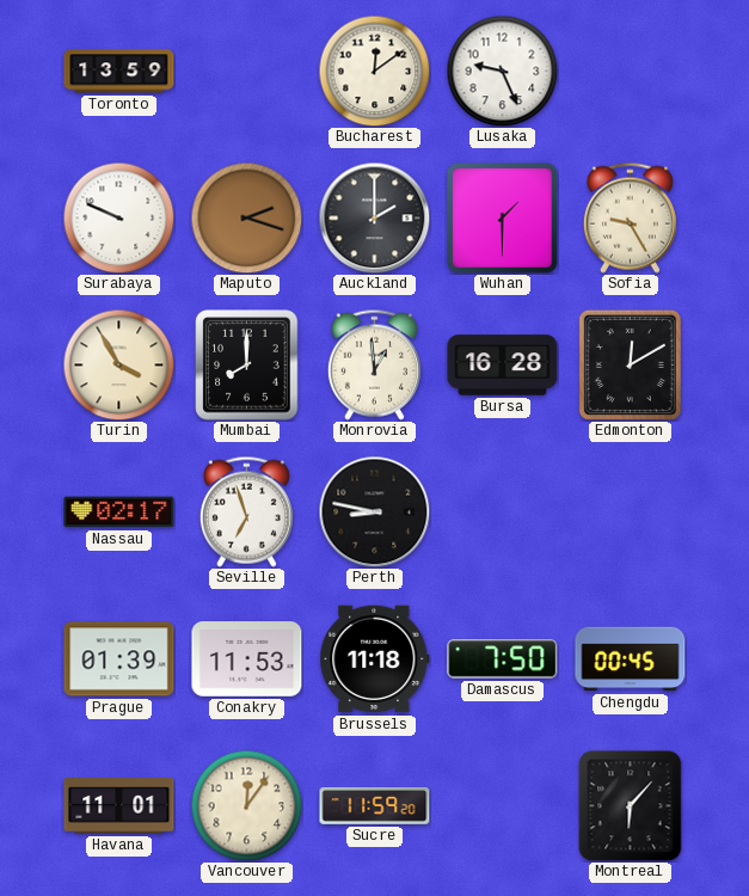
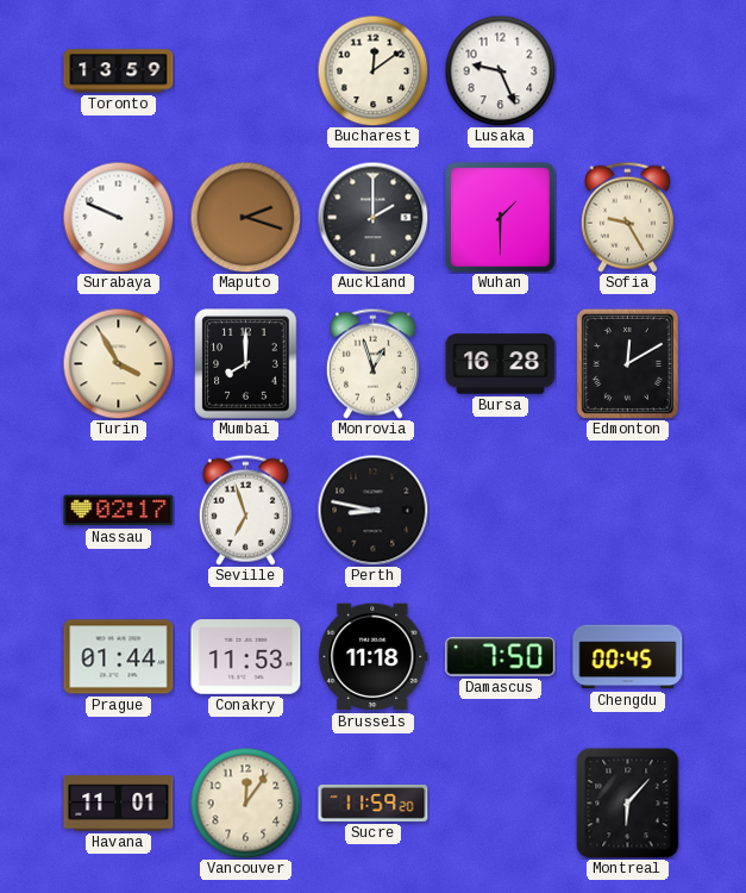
Monrovia: 12:59 -> 12:57
Prague: 01:39 -> 01:44
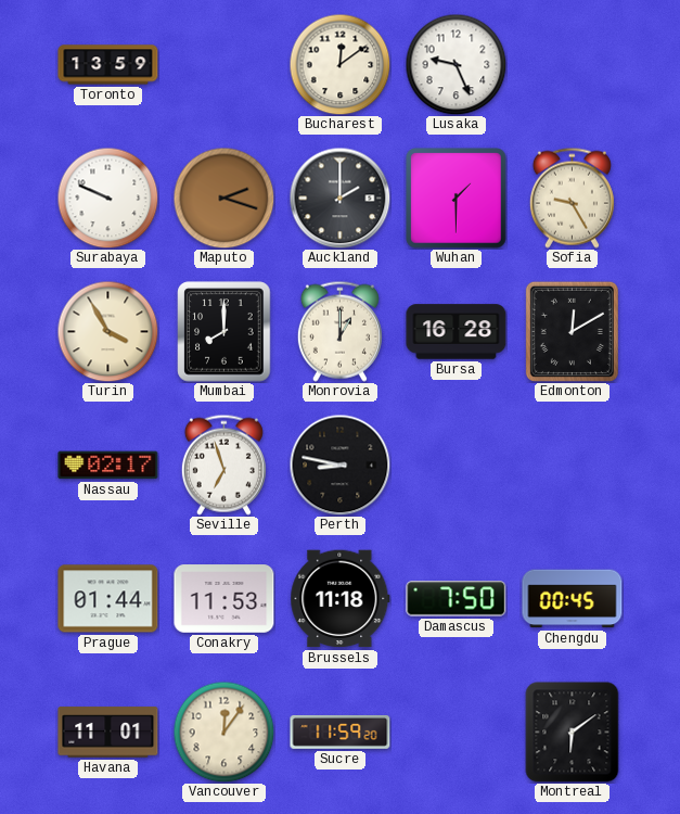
Monrovia: 12:57 -> 1:00
Montreal: 6:07 -> 6:09
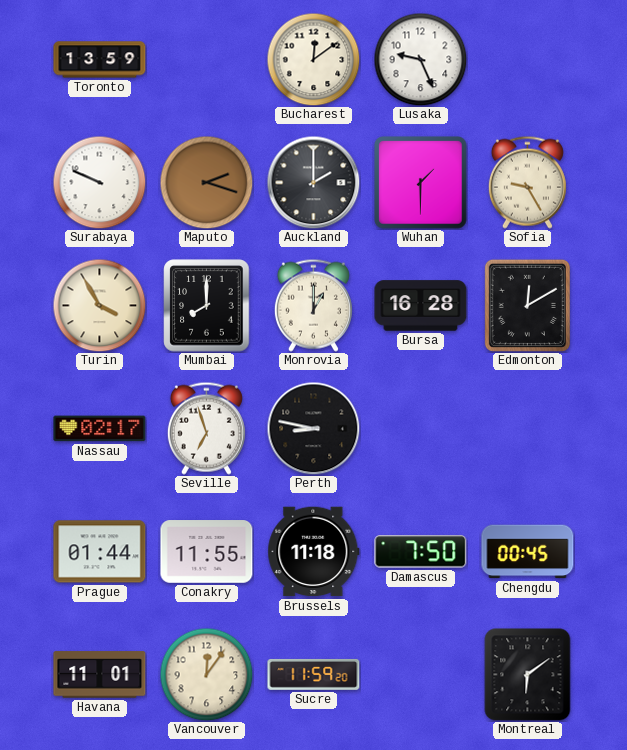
Conakry: 11:53 -> 11:55
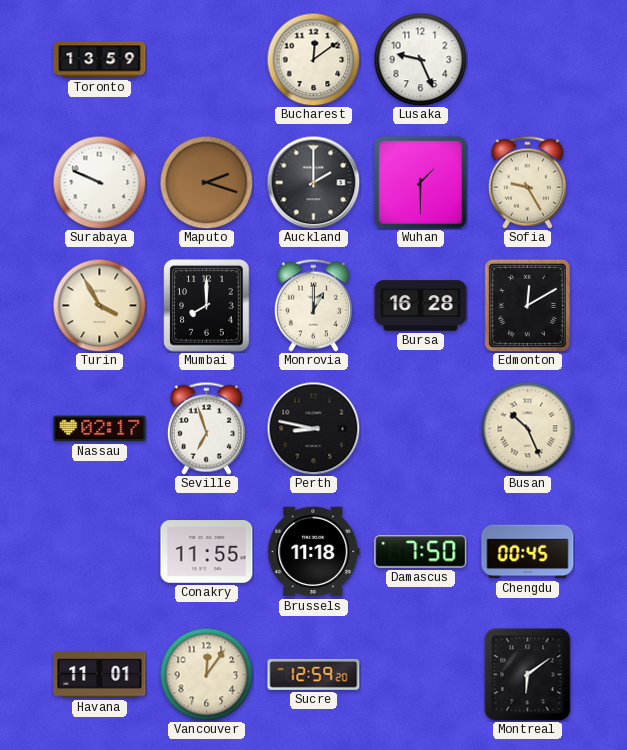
Busan: none -> 10:26
Prague: 01:44 -> none
Sucre: 11:59 -> 12:59
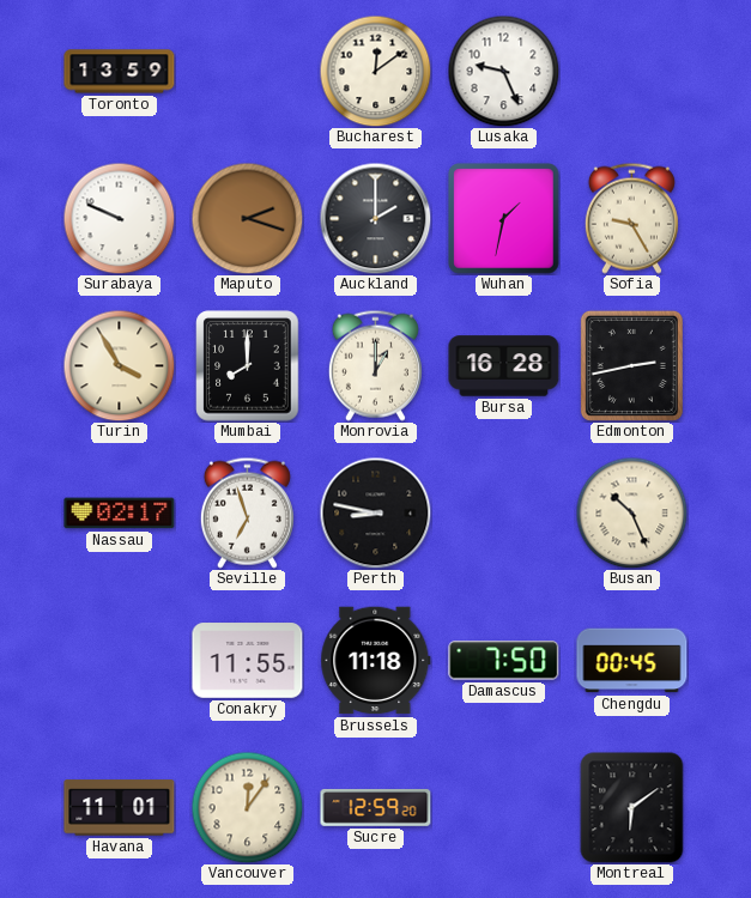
Wuhan: 1:30 -> 1:32
Edmonton: 12:10 -> 2:43
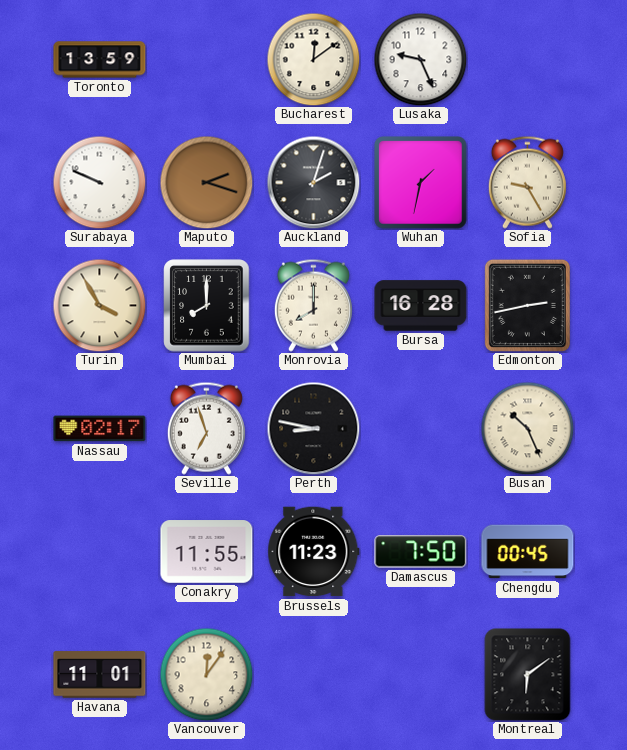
Auckland: 2:00 -> 2:03
Monrovia: 1:00 -> 8:00
Brussels: 11:18 -> 11:23
Sucre: 12:59 -> none
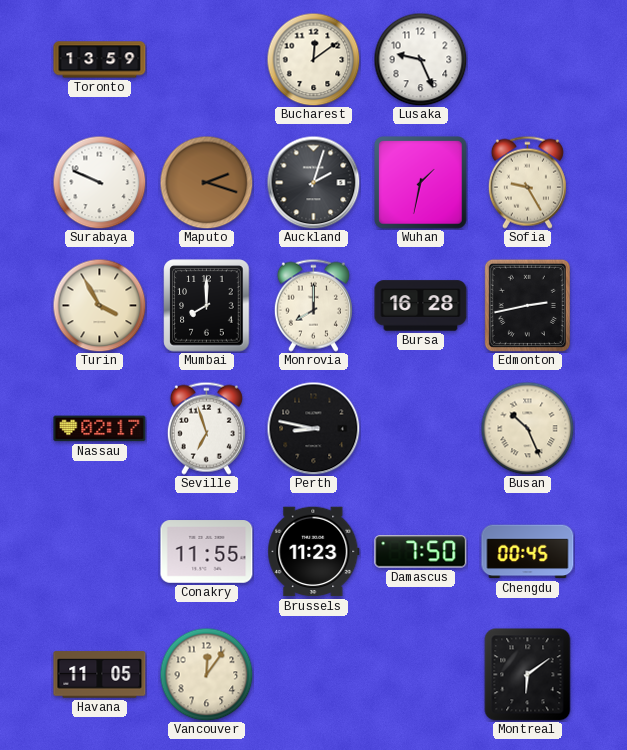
Havana: 11:01 -> 11:05
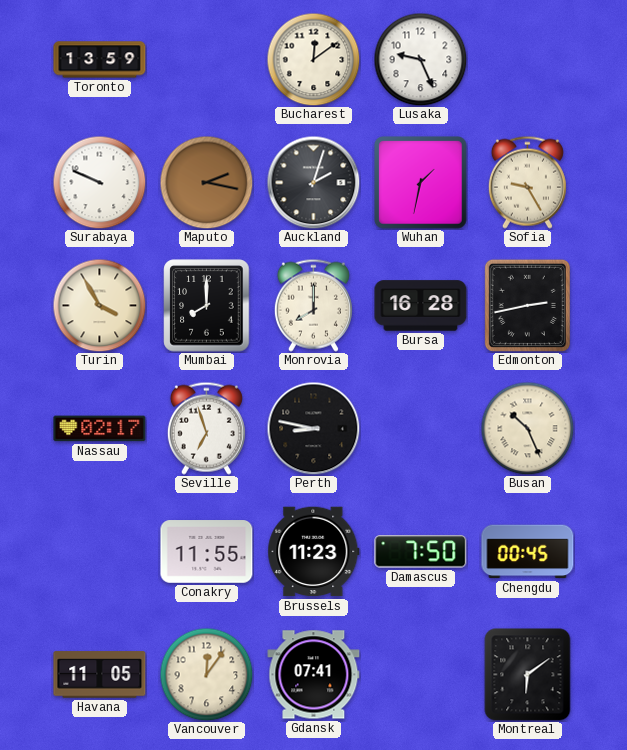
Maputo: 2:18 -> 2:17
Gdansk: none -> 07:41
